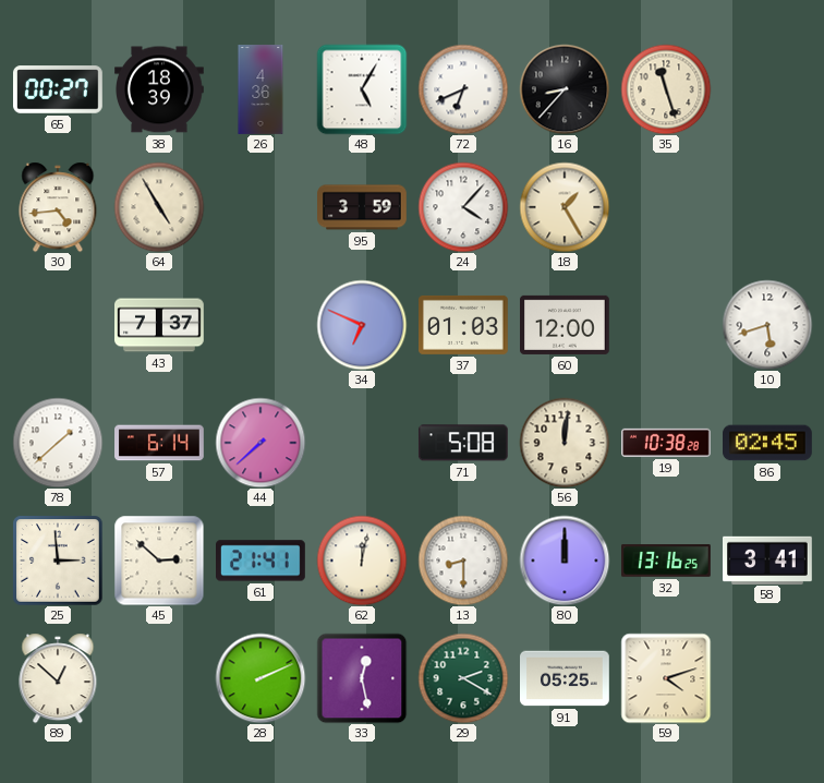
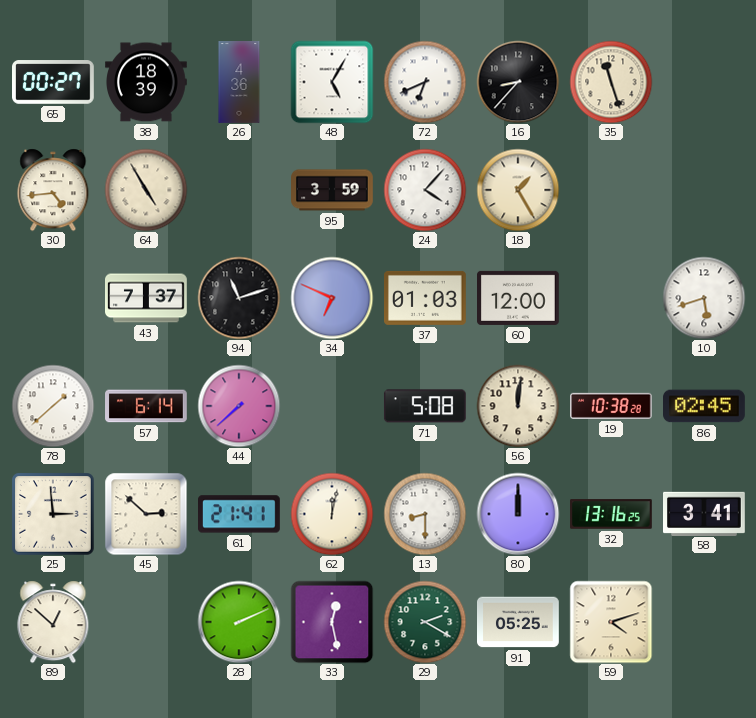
94: none -> 11:12
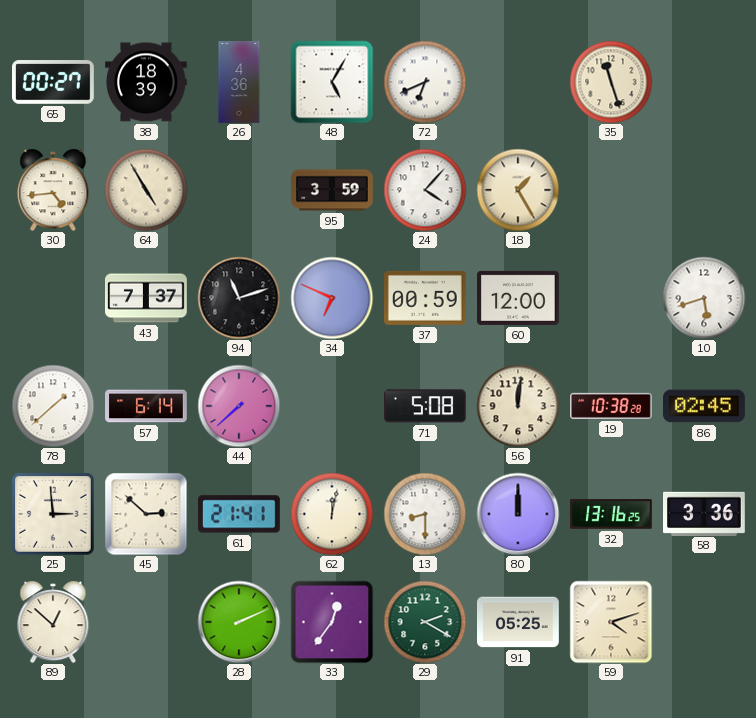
16: 8:37 -> none
37: 01:03 -> 00:59
58: 3:41 -> 3:36
33: 12:28 -> 12:36
